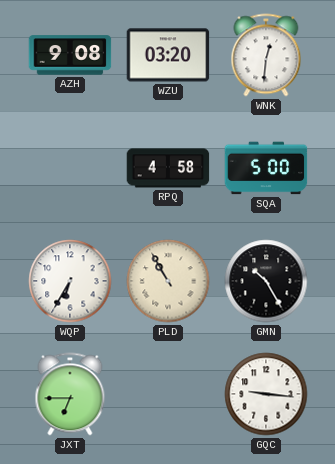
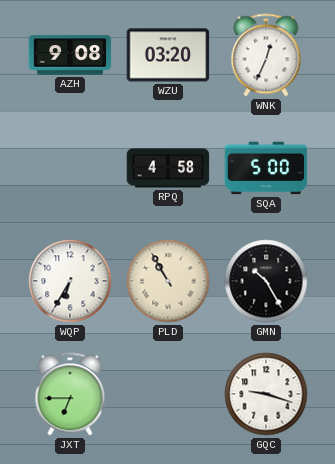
WNK: 12:31 -> 12:34
GQC: 9:16 -> 9:18
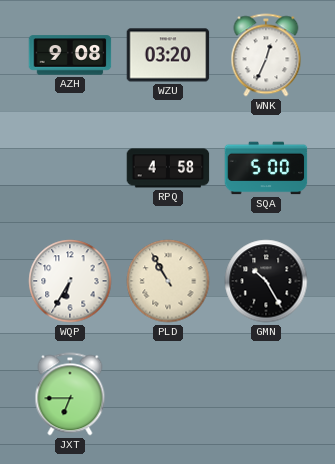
GQC: 9:18 -> none
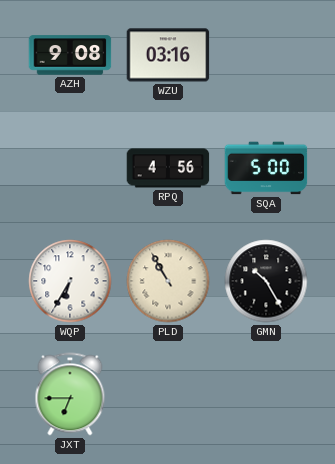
WZU: 03:20 -> 03:16
WNK: 12:34 -> none
RPQ: 4:58 -> 4:56
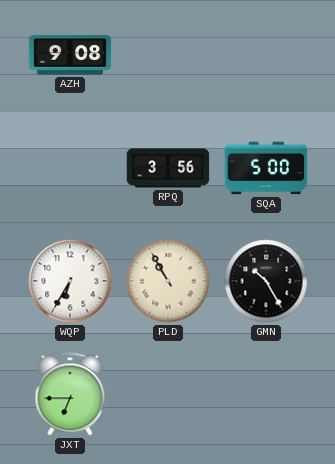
WZU: 03:16 -> none
RPQ: 4:56 -> 3:56
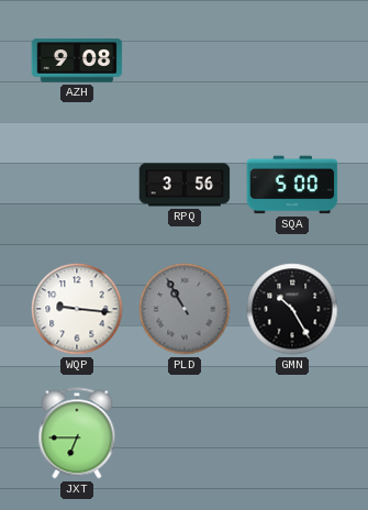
WQP: 6:35 -> 9:16
PLD dial: cream -> grey
